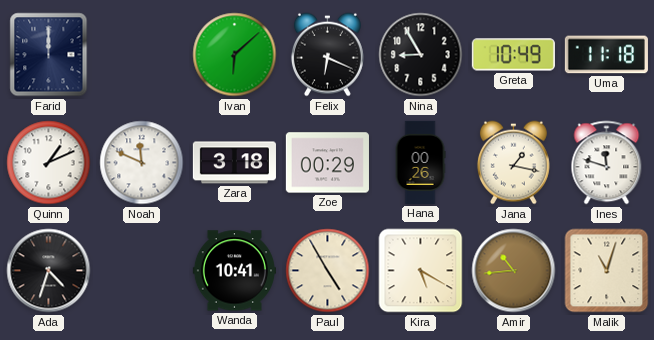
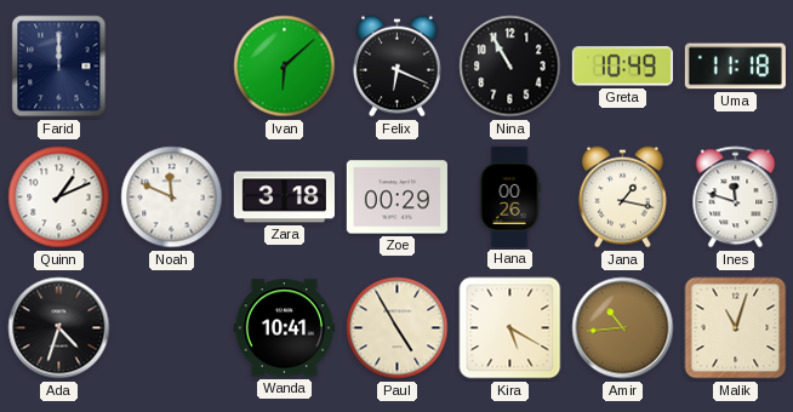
Nina: 8:55 -> 10:55
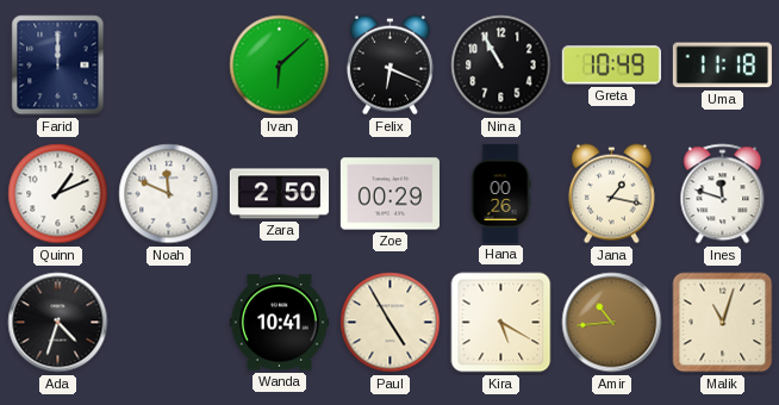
Zara: 3:18 -> 2:50
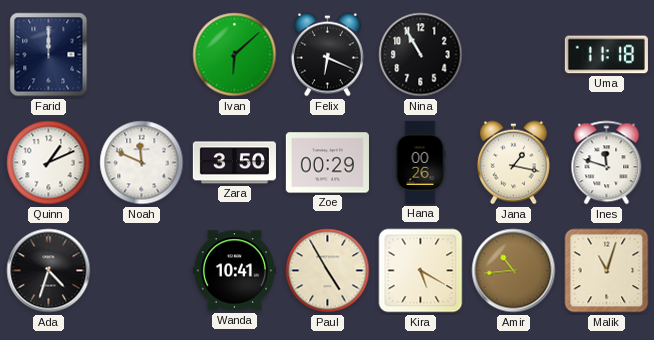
Greta: 10:49 -> none
Zara: 2:50 -> 3:50
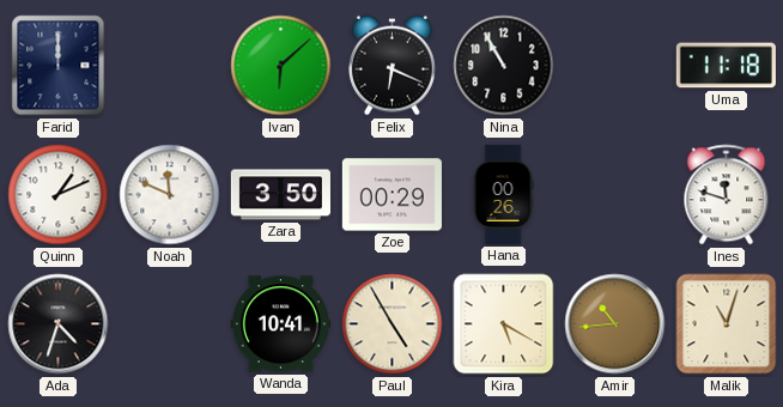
Jana: 1:17 -> none
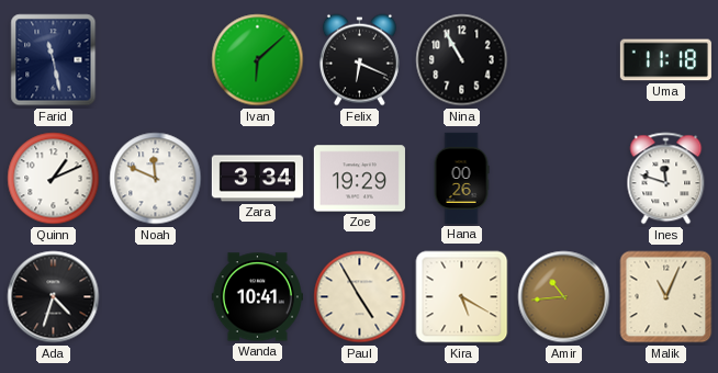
Farid: 12:00 -> 11:28
Zara: 3:50 -> 3:34
Zoe: 00:29 -> 19:29
Malik: 11:03 -> 11:04
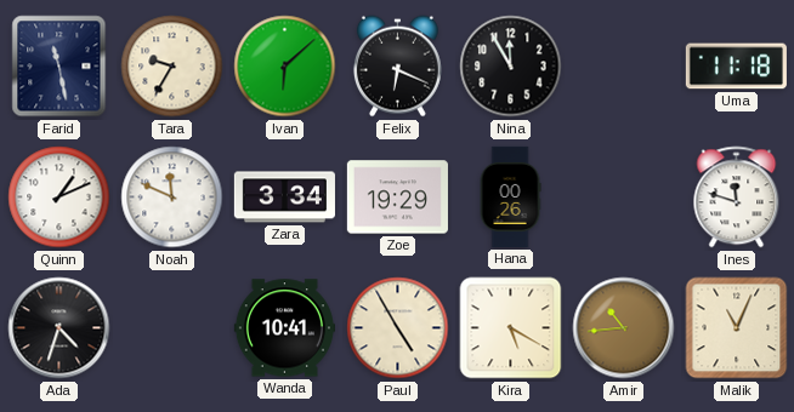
Tara: none -> 9:35
Nina: 10:55 -> 11:55
